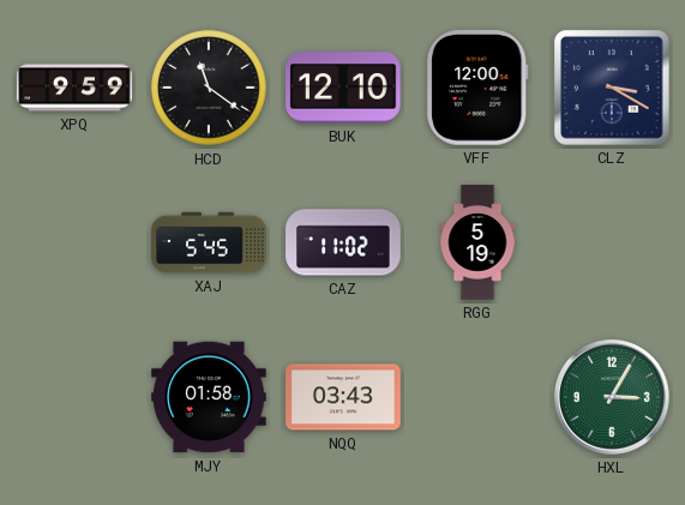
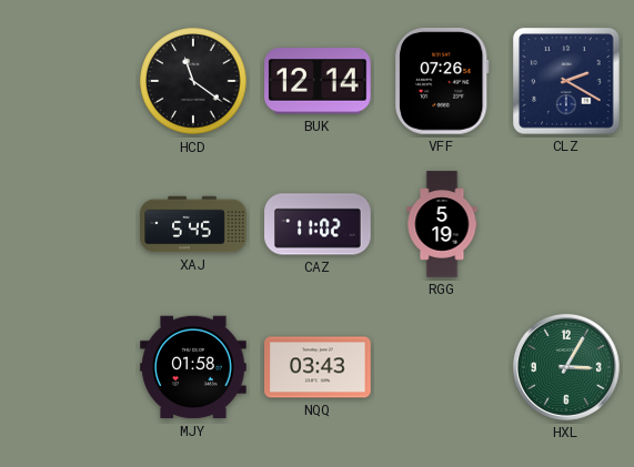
XPQ: 9:59 -> none
BUK: 12:10 -> 12:14
VFF: 12:00 -> 07:26
CLZ: 3:20 -> 2:20
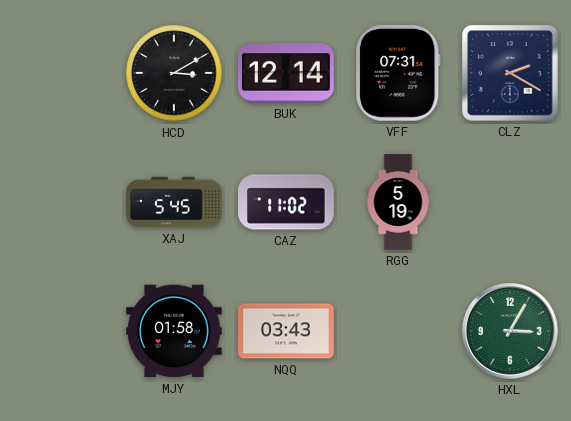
HCD: 11:21 -> 3:10
VFF: 07:26 -> 07:31
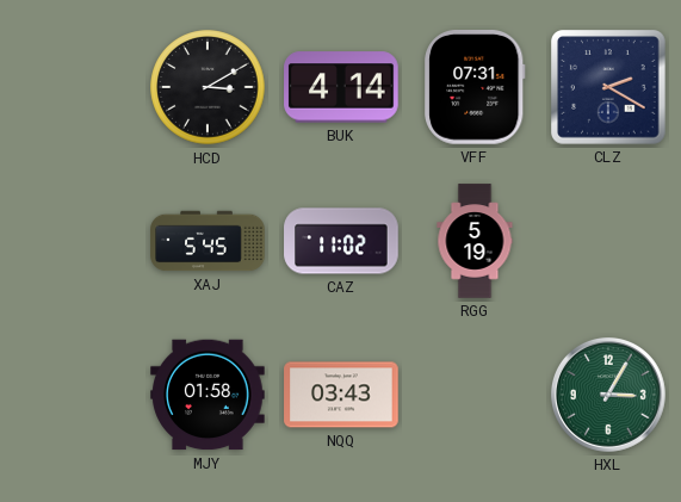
BUK: 12:14 -> 4:14
